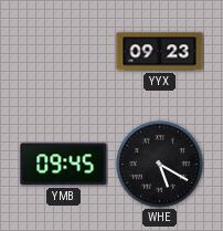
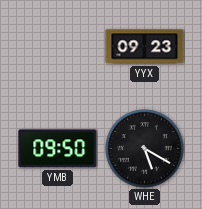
YMB: 09:45 -> 09:50
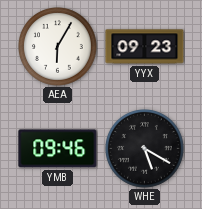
AEA: none -> 6:05
YMB: 09:50 -> 09:46
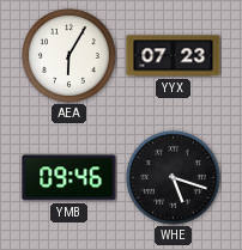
YYX: 09:23 -> 07:23
WHE: 5:20 -> 5:18
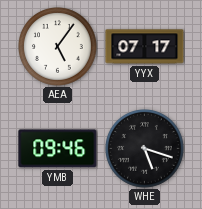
AEA: 6:05 -> 5:06
YYX: 07:23 -> 07:17
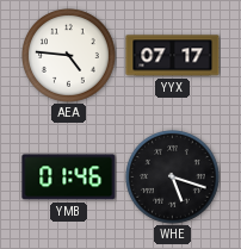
AEA: 5:06 -> 4:46
YMB: 09:46 -> 01:46
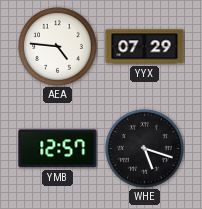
YYX: 07:17 -> 07:29
YMB: 01:46 -> 12:57
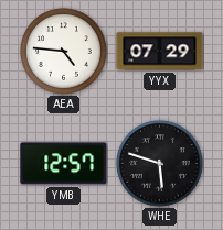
WHE: 5:18 -> 5:48
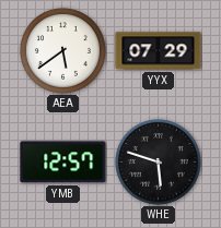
AEA: 4:46 -> 5:39
